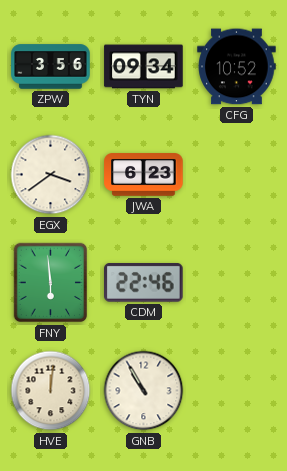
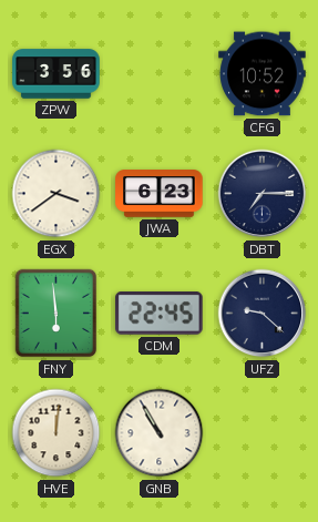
TYN: 09:34 -> none
DBT: none -> 7:15
CDM: 22:46 -> 22:45
UFZ: none -> 9:22
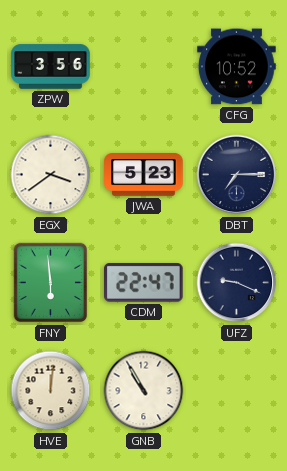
JWA: 6:23 -> 5:23
CDM: 22:45 -> 22:47
UFZ: 9:22 -> 9:19
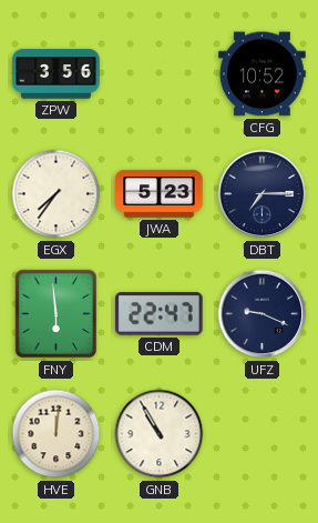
EGX: 3:39 -> 7:36
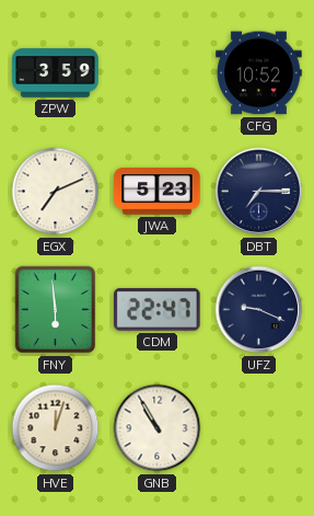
ZPW: 3:56 -> 3:59
EGX: 7:36 -> 7:11
HVE: 12:01 -> 12:03
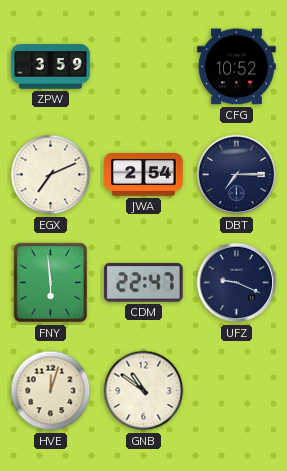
JWA: 5:23 -> 2:54
GNB: 10:55 -> 10:51
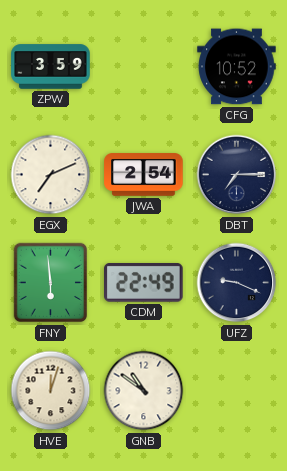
CDM: 22:47 -> 22:49
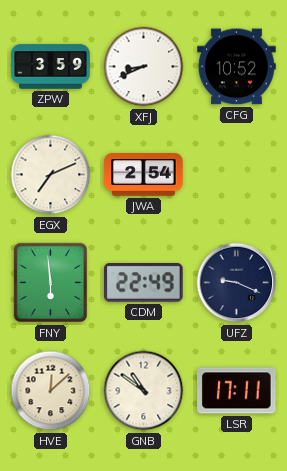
XFJ: none -> 8:41
DBT: 7:15 -> none
HVE: 12:03 -> 12:08
LSR: none -> 17:11
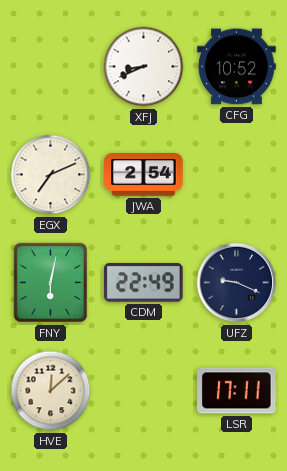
ZPW: 3:59 -> none
FNY: 5:59 -> 6:02
GNB: 10:51 -> none
